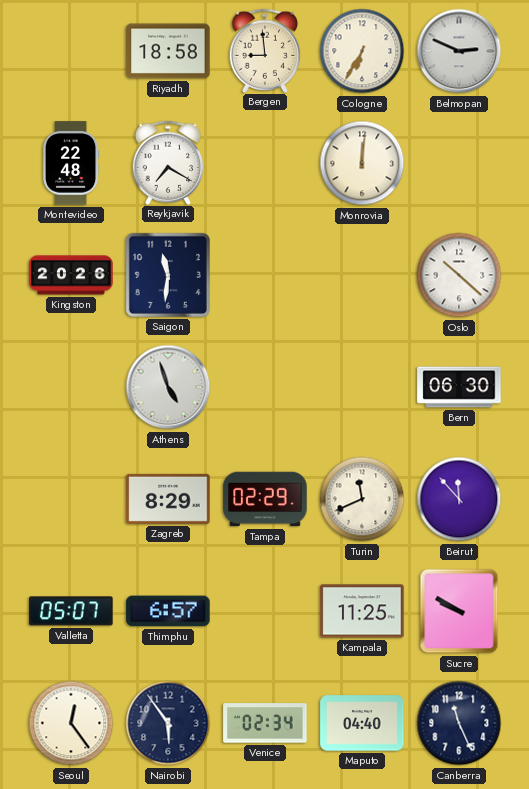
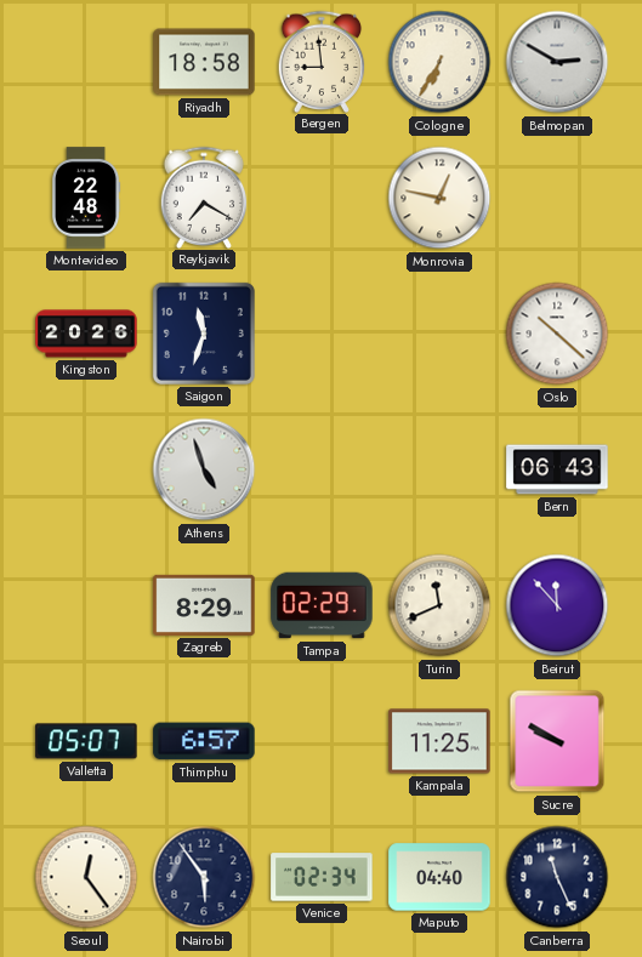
Belmopan: 2:49 -> 2:50
Monrovia: 12:01 -> 12:47
Saigon: 11:31 -> 11:33
Bern: 06:30 -> 06:43
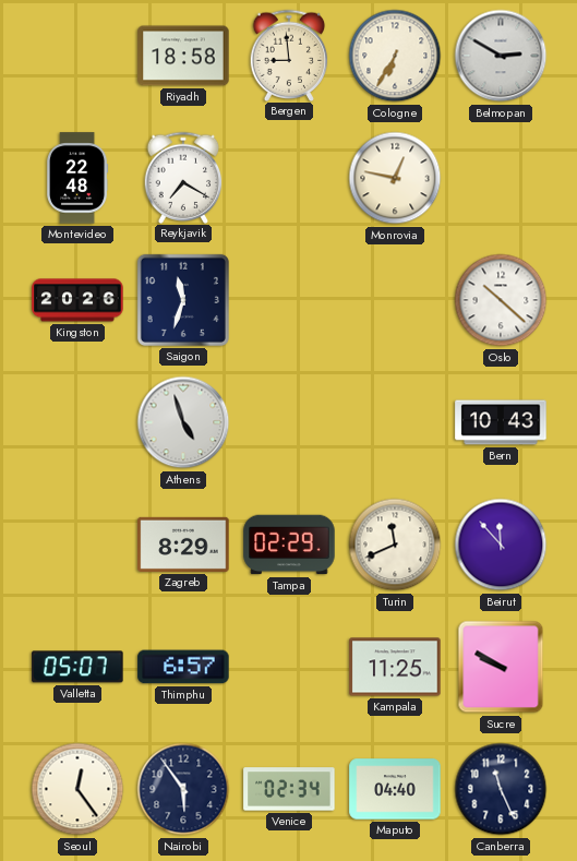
Bern: 06:43 -> 10:43
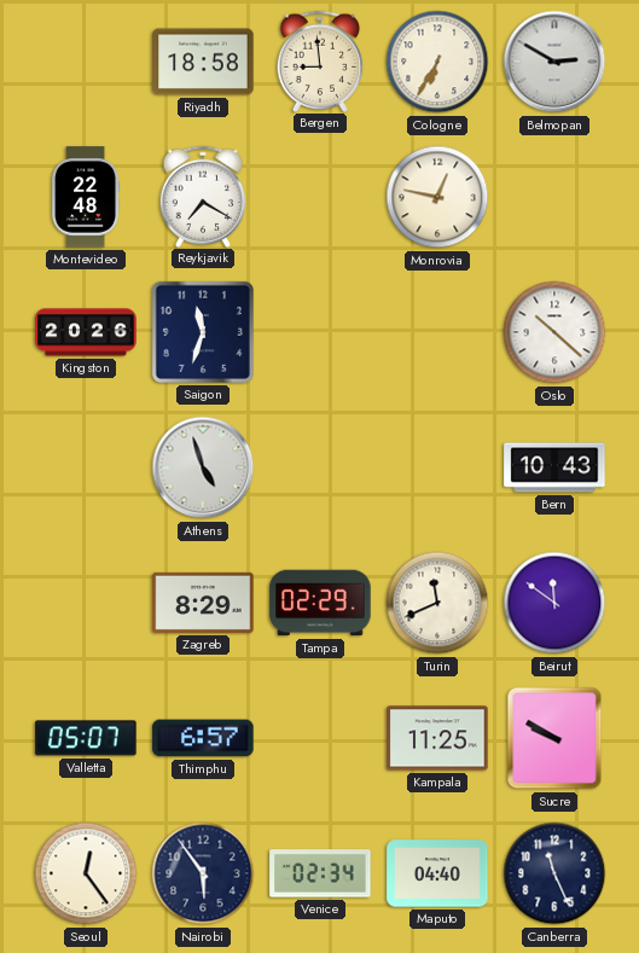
Beirut: 11:53 -> 11:51
